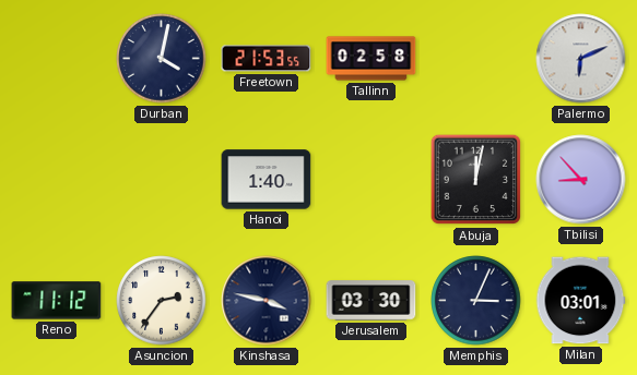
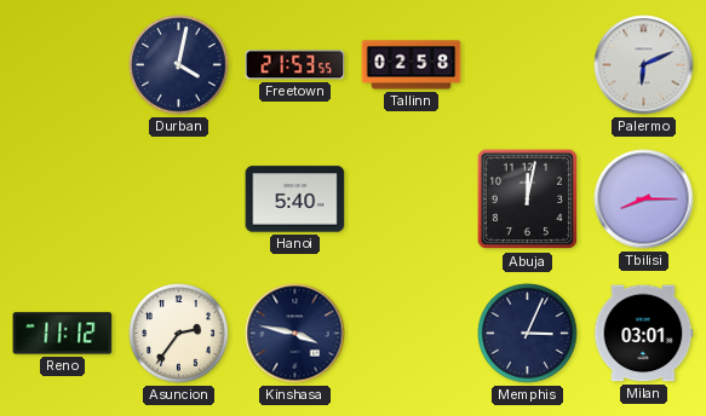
Hanoi: 1:40 -> 5:40
Tbilisi: 8:53 -> 8:15
Jerusalem: 03:30 -> none
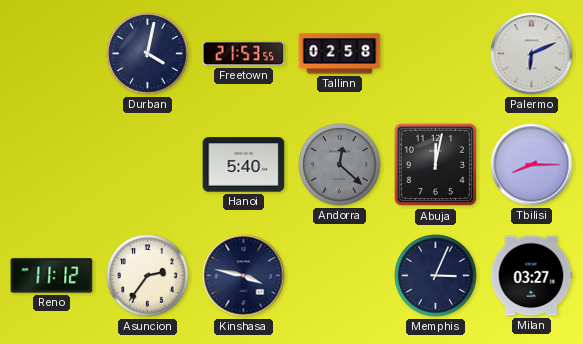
Andorra: none -> 12:22
Milan: 03:01 -> 03:27
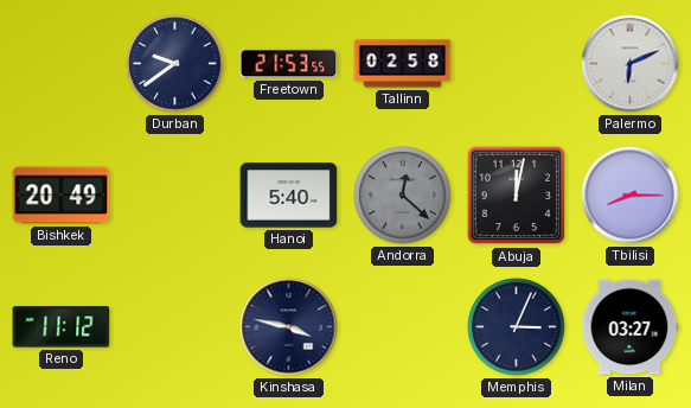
Durban: 4:02 -> 9:39
Bishkek: none -> 20:49
Asuncion: 2:36 -> none
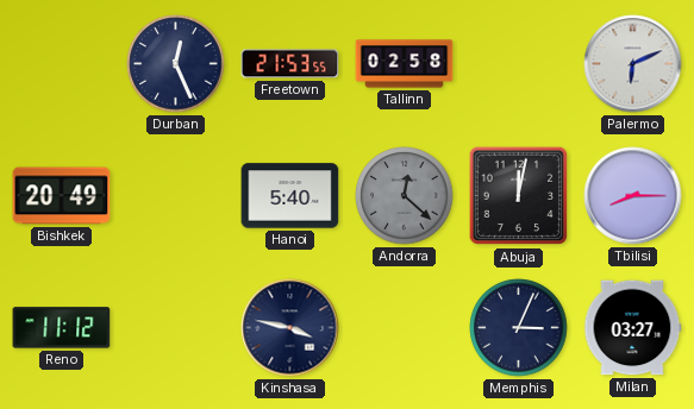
Durban: 9:39 -> 12:26
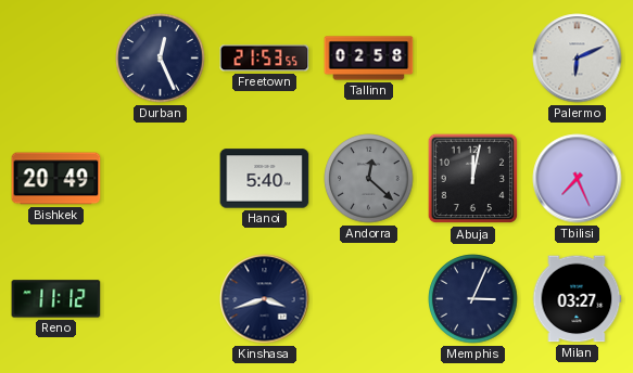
Tbilisi: 8:15 -> 7:26
Kinshasa: 3:47 -> 3:42
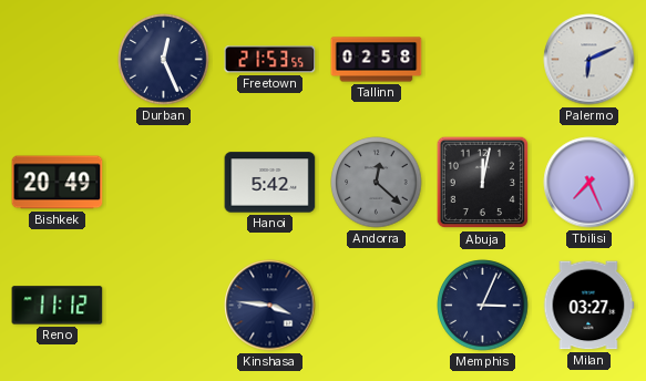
Hanoi: 5:40 -> 5:42
Kinshasa: 3:42 -> 3:46
